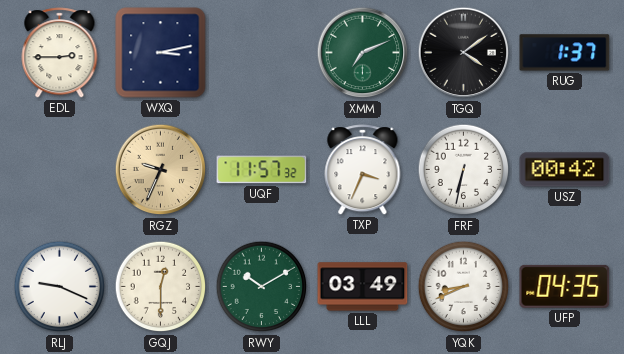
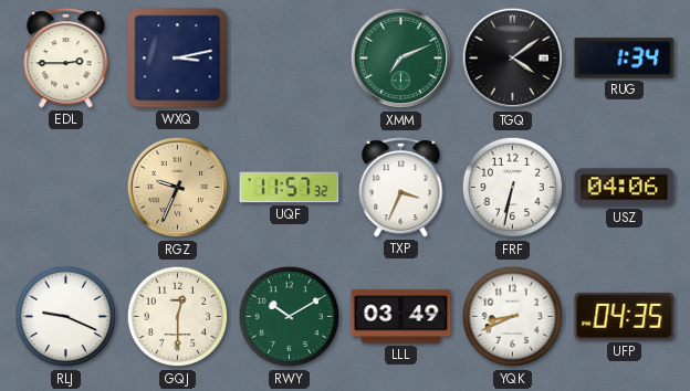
RUG: 1:37 -> 1:34
USZ: 00:42 -> 04:06
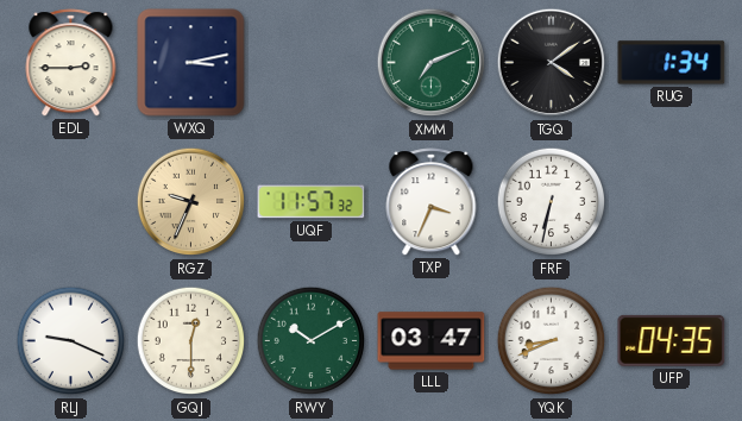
USZ: 04:06 -> none
LLL: 03:49 -> 03:47
